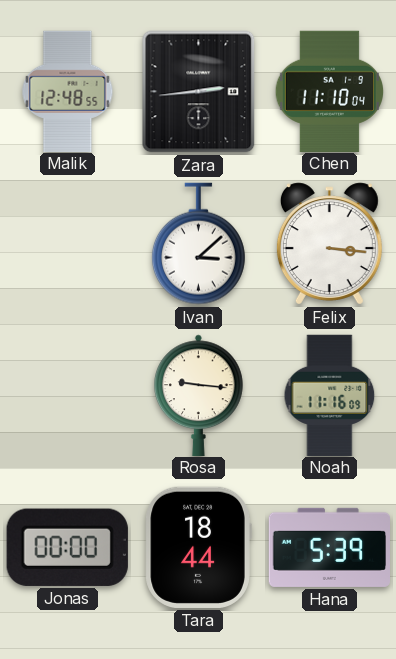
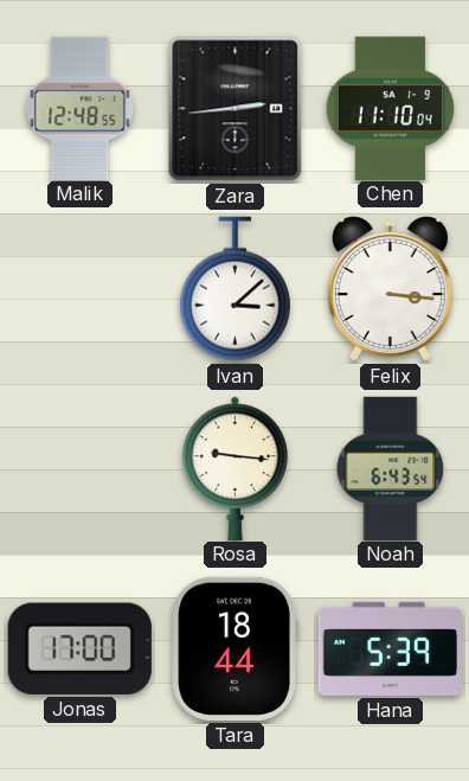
Noah: 11:16 -> 6:43
Jonas: 00:00 -> 17:00
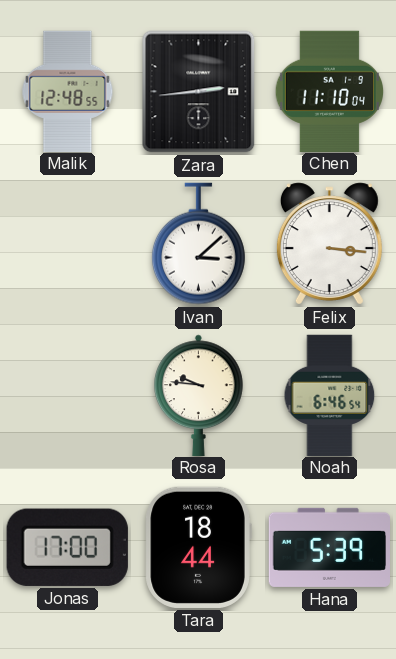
Rosa: 9:16 -> 9:46
Noah: 6:43 -> 6:46
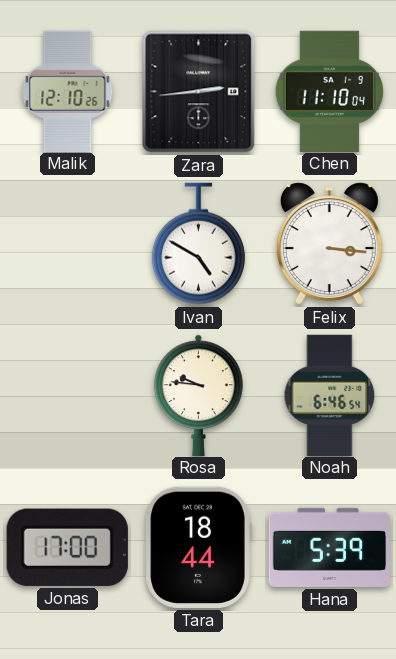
Malik: 12:48 -> 12:10
Ivan: 3:08 -> 4:50
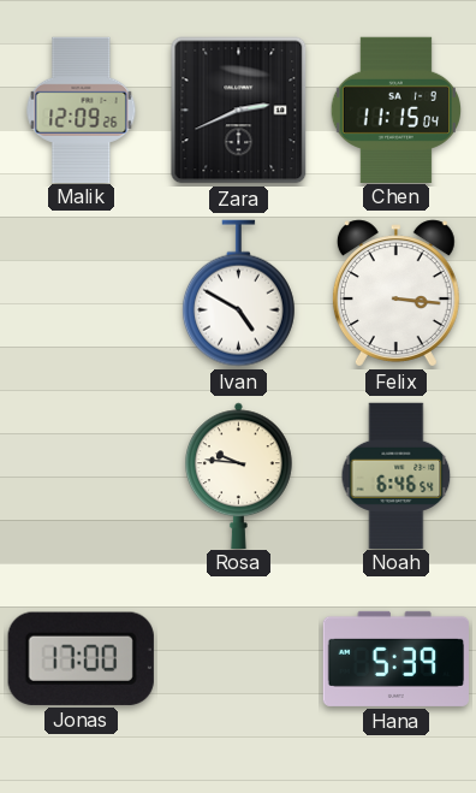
Malik: 12:10 -> 12:09
Zara: 2:44 -> 2:41
Chen: 11:10 -> 11:15
Tara: 18:44 -> none
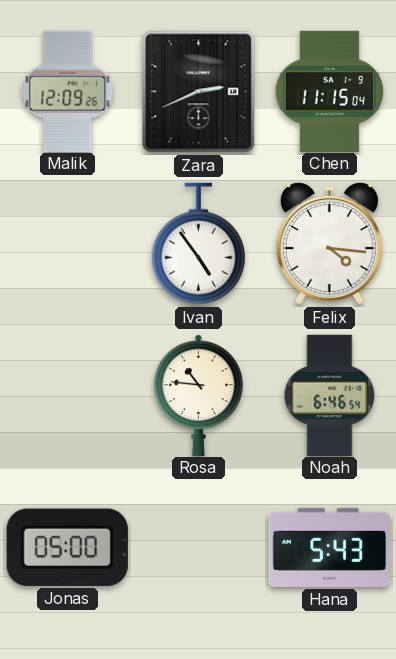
Ivan: 4:50 -> 4:54
Felix: 3:16 -> 4:16
Rosa: 9:46 -> 10:46
Jonas: 17:00 -> 05:00
Hana: 5:39 -> 5:43
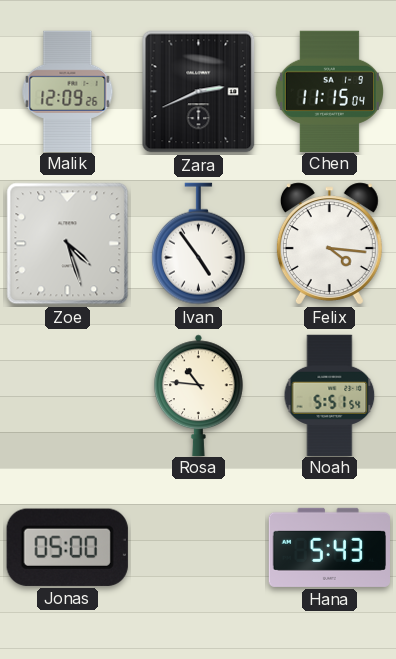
Zoe: none -> 4:27
Noah: 6:46 -> 5:51
